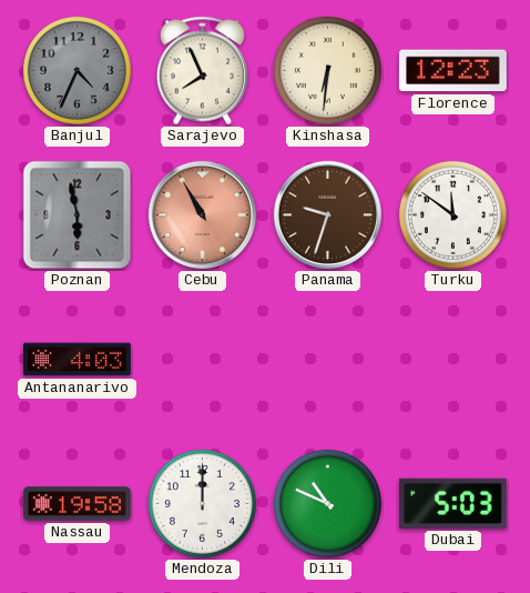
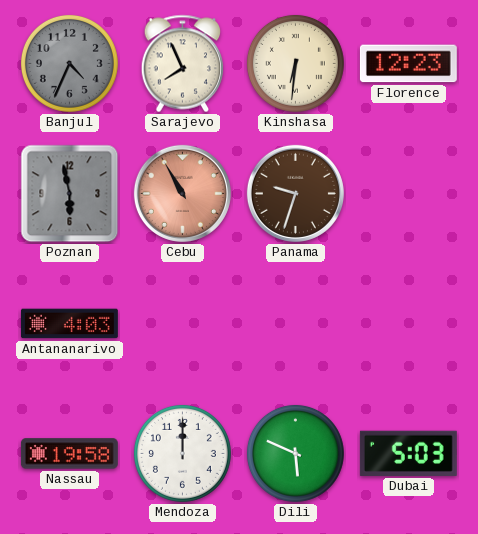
Turku: 11:51 -> none
Dili: 10:49 -> 5:49
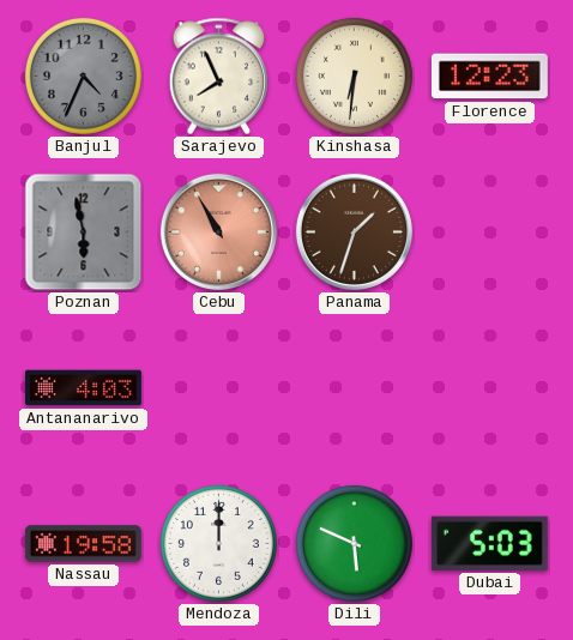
Panama: 9:33 -> 1:33
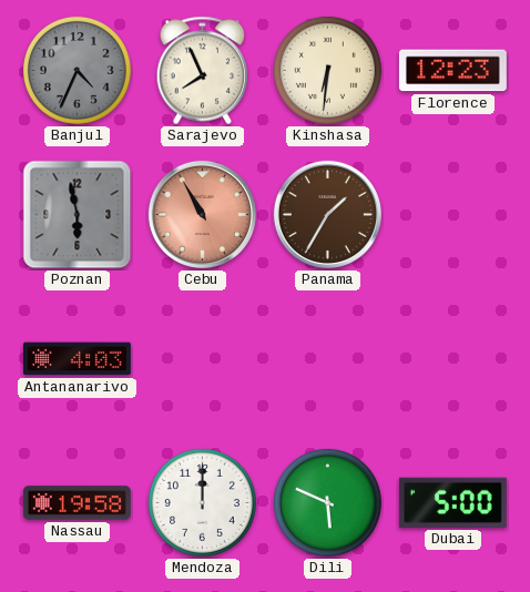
Panama: 1:33 -> 1:35
Dubai: 5:03 -> 5:00
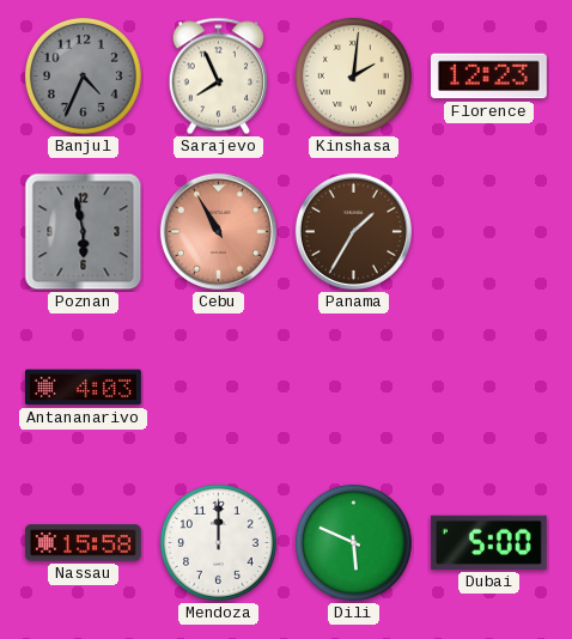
Kinshasa: 6:31 -> 2:01
Nassau: 19:58 -> 15:58
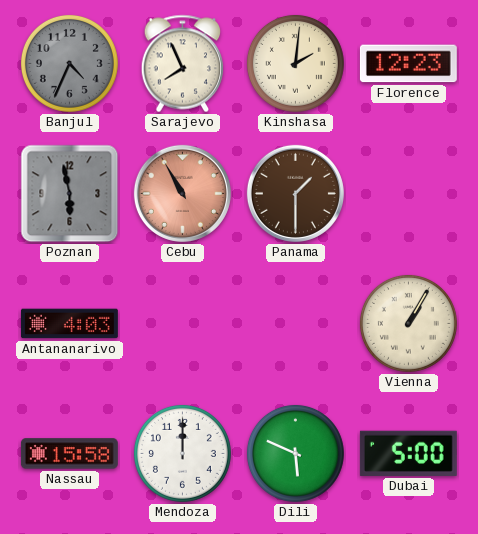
Panama: 1:35 -> 1:30
Vienna: none -> 1:05
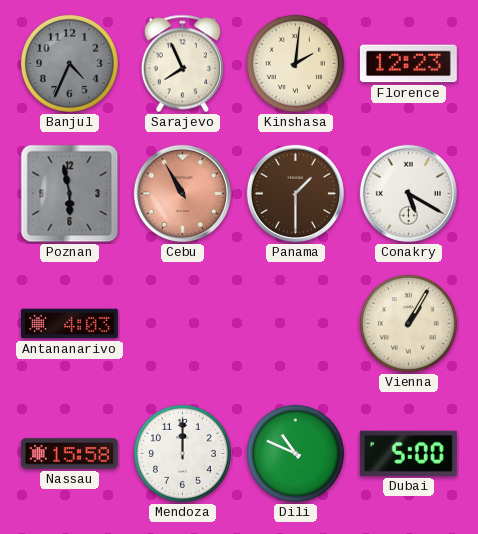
Conakry: none -> 5:20
Dili: 5:49 -> 10:49
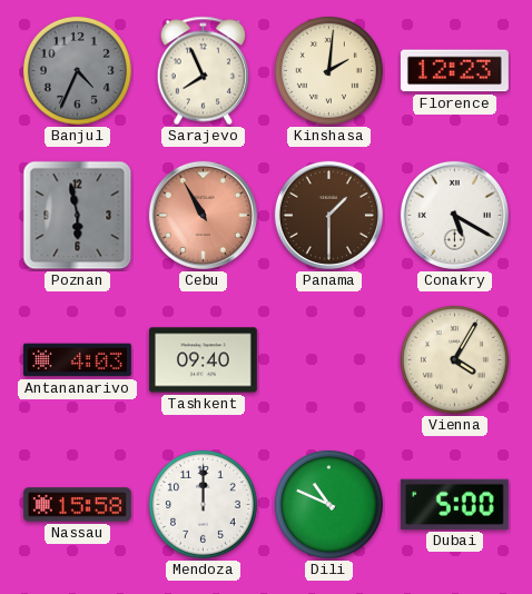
Tashkent: none -> 09:40
Vienna: 1:05 -> 4:05
